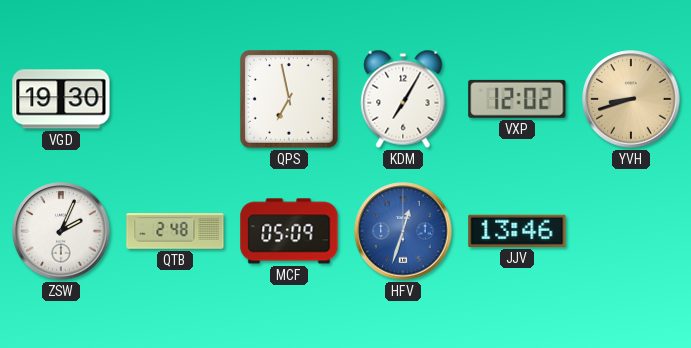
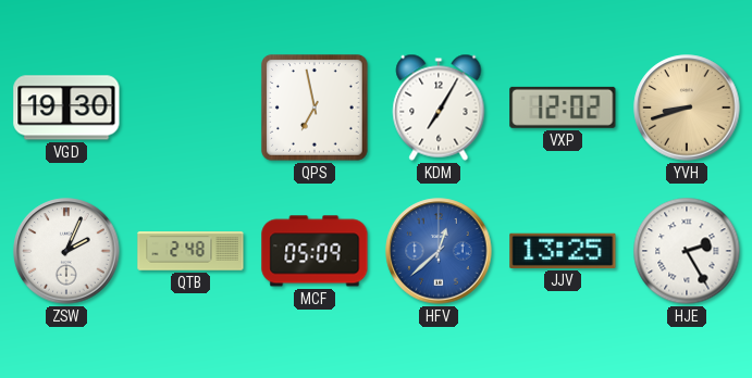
HFV: 12:33 -> 12:38
JJV: 13:46 -> 13:25
HJE: none -> 2:25
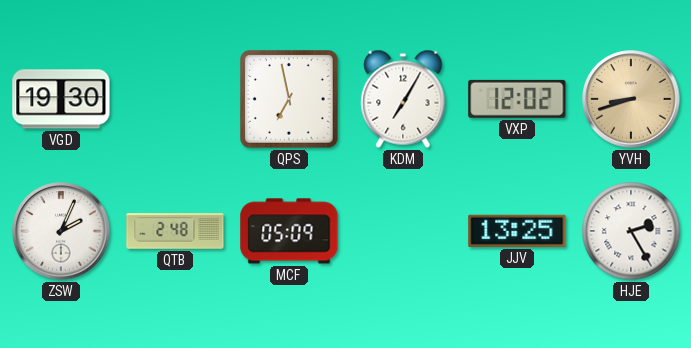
HFV: 12:38 -> none
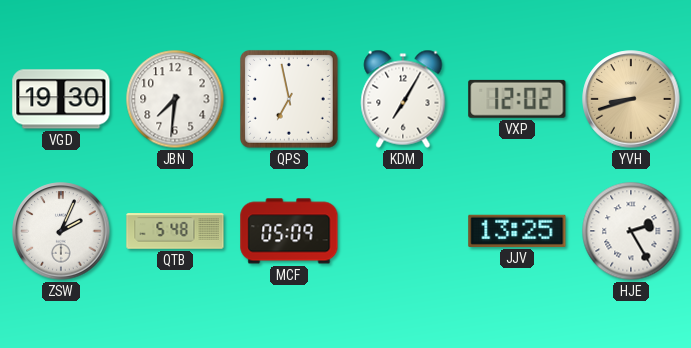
JBN: none -> 7:31
QTB: 2:48 -> 5:48
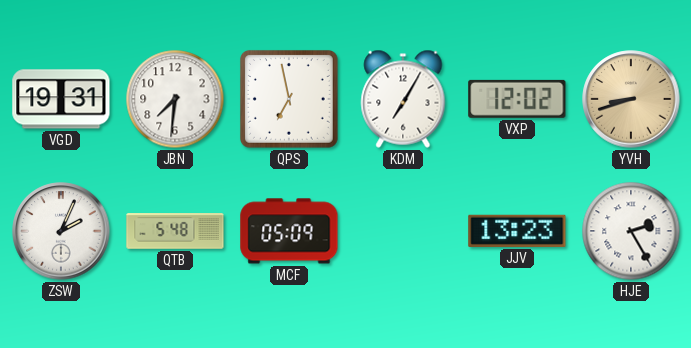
VGD: 19:30 -> 19:31
JJV: 13:25 -> 13:23
